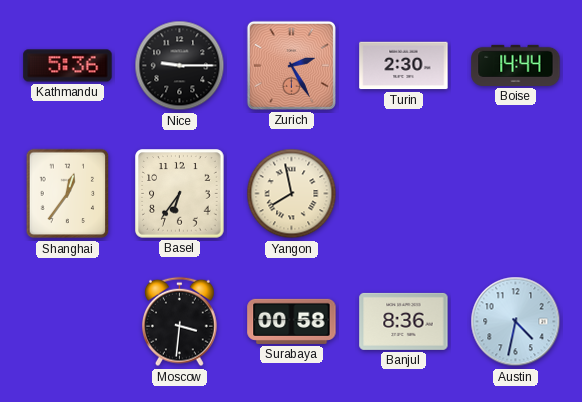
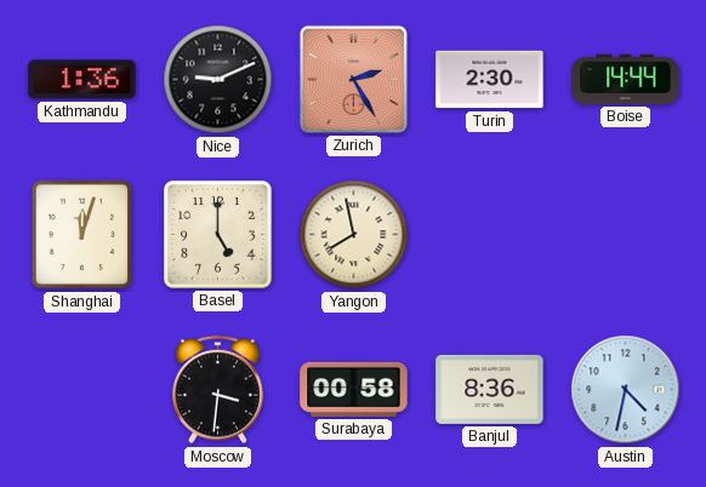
Kathmandu: 5:36 -> 1:36
Nice: 9:15 -> 9:11
Shanghai: 12:36 -> 12:03
Basel: 6:36 -> 5:00
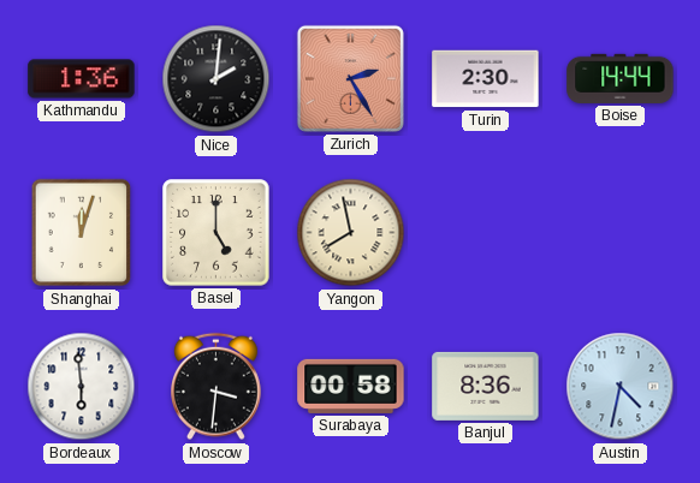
Nice: 9:11 -> 2:01
Bordeaux: none -> 5:59
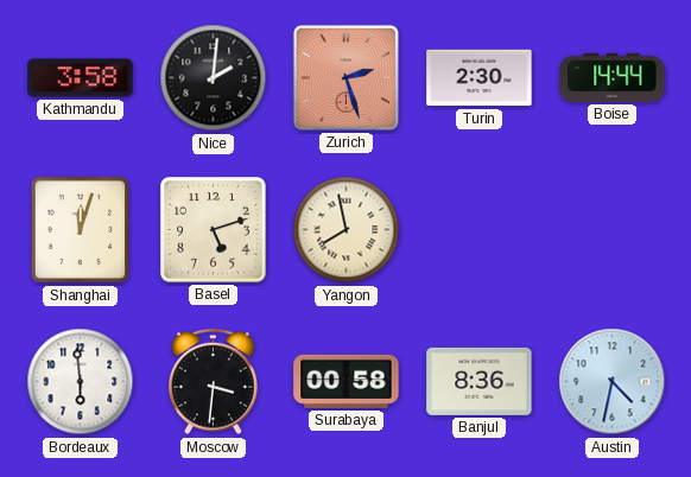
Kathmandu: 1:36 -> 3:58
Zurich: 2:25 -> 2:27
Basel: 5:00 -> 5:12
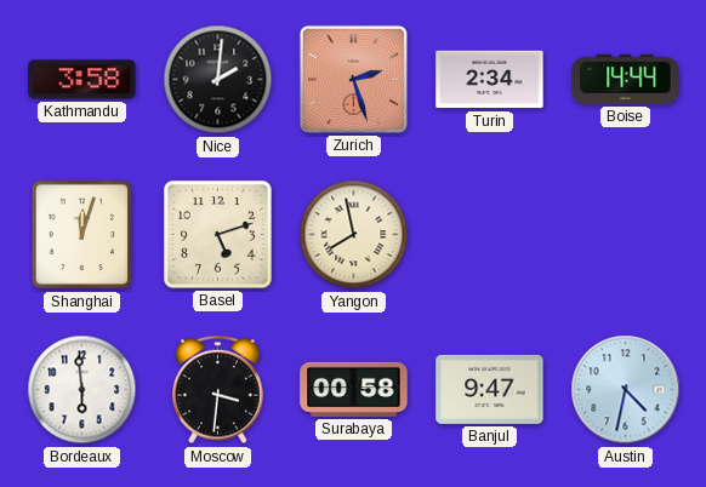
Turin: 2:30 -> 2:34
Banjul: 8:36 -> 9:47
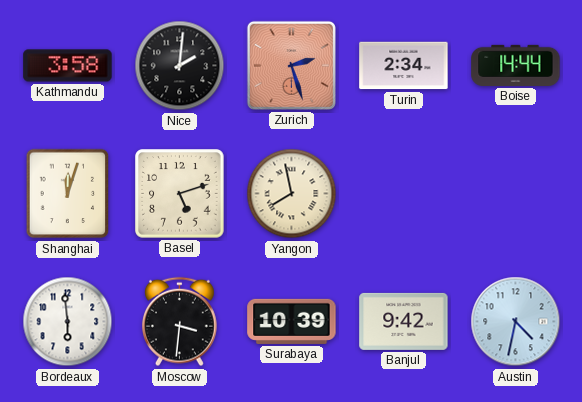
Surabaya: 00:58 -> 10:39
Banjul: 9:47 -> 9:42
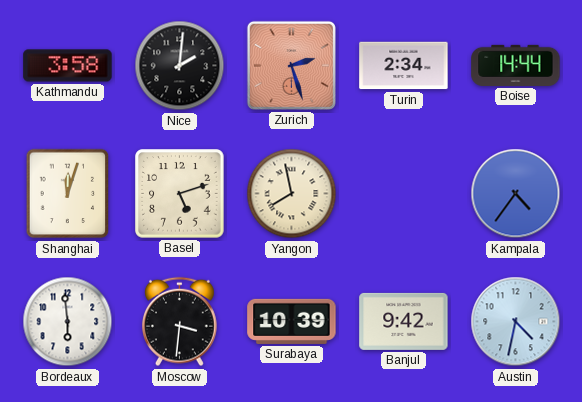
Kampala: none -> 4:36
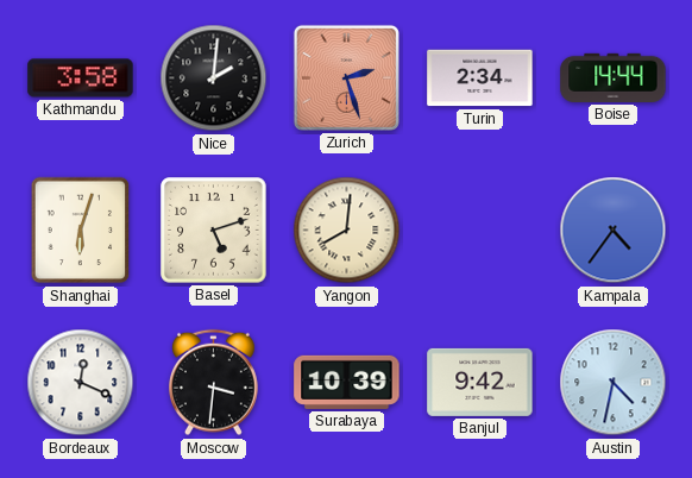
Shanghai: 12:03 -> 6:03
Yangon: 7:58 -> 8:01
Bordeaux: 5:59 -> 12:19
